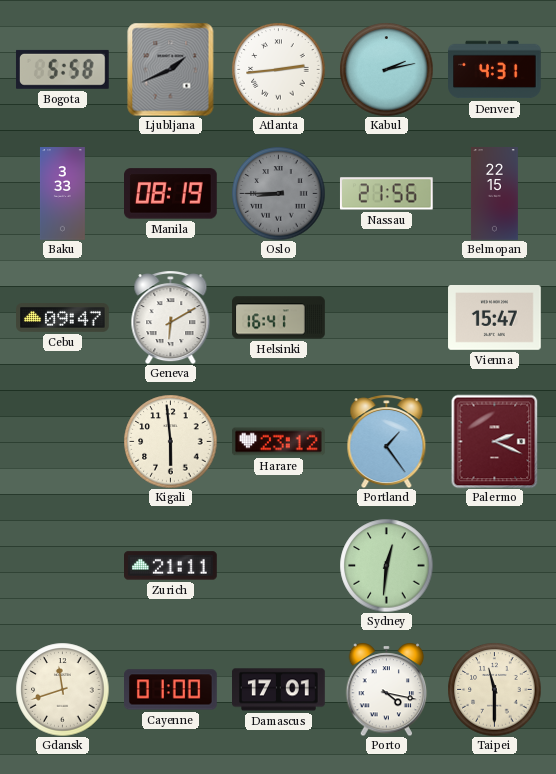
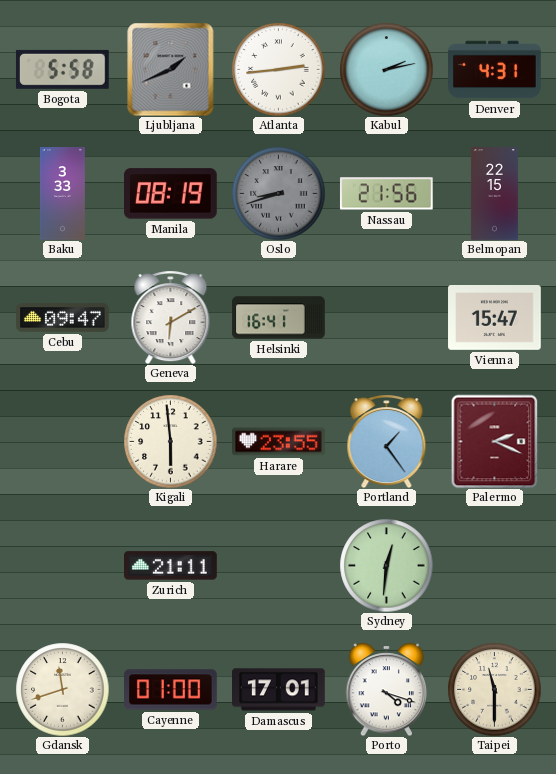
Oslo: 8:45 -> 8:42
Harare: 23:12 -> 23:55
Porto: 4:17 -> 4:18
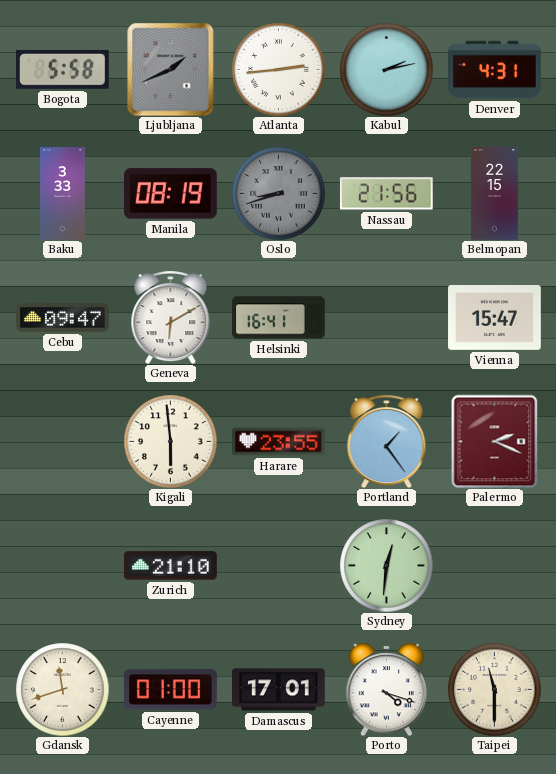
Zurich: 21:11 -> 21:10
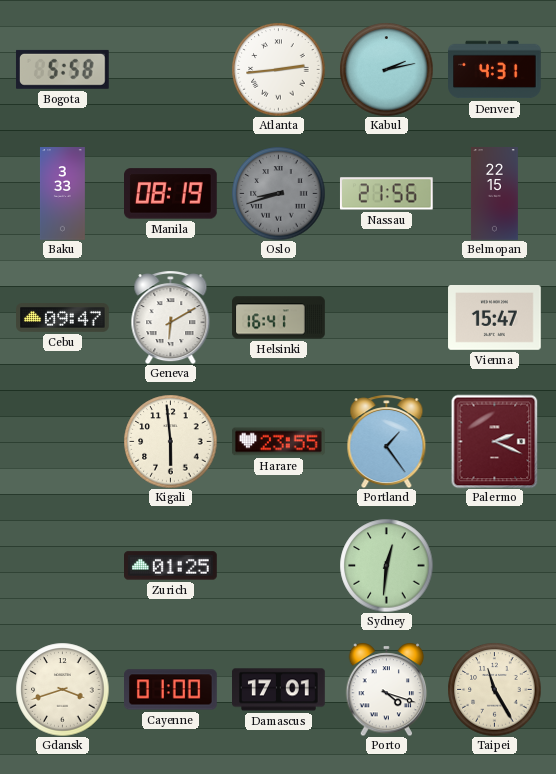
Ljubljana: 1:41 -> none
Zurich: 21:10 -> 01:25
Gdansk: 11:42 -> 3:42
Taipei: 11:30 -> 11:25
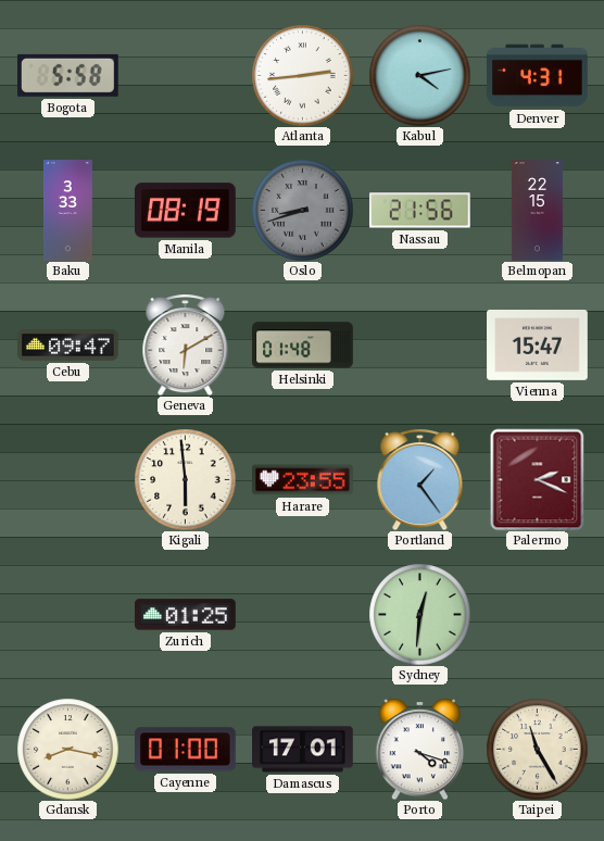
Kabul: 2:13 -> 4:13
Helsinki: 16:41 -> 01:48
Gdansk: 3:42 -> 8:17
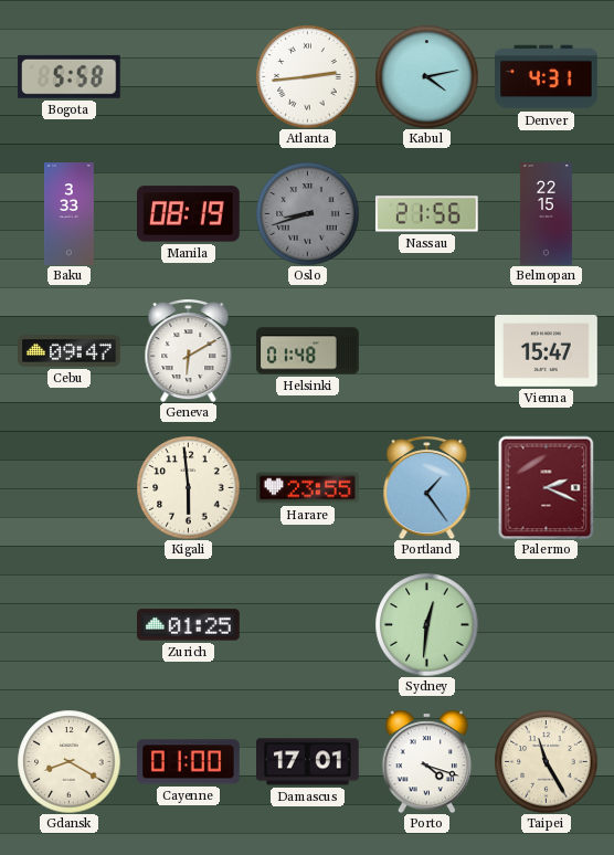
Gdansk: 8:17 -> 8:20
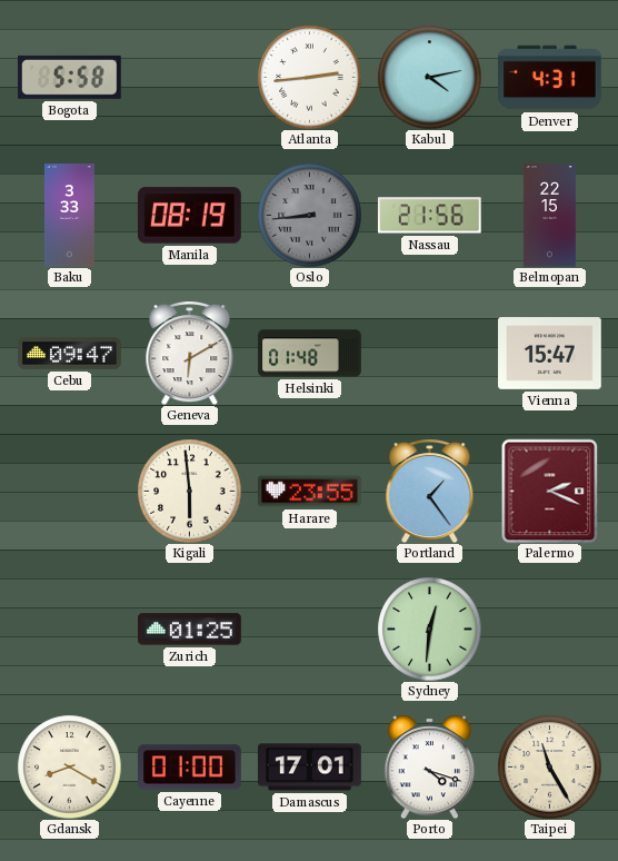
Oslo: 8:42 -> 8:44
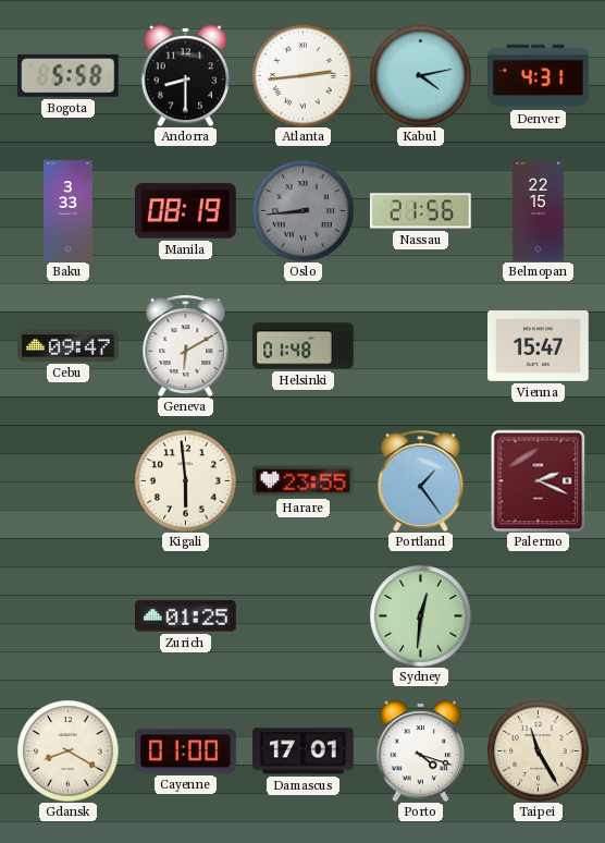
Andorra: none -> 8:30
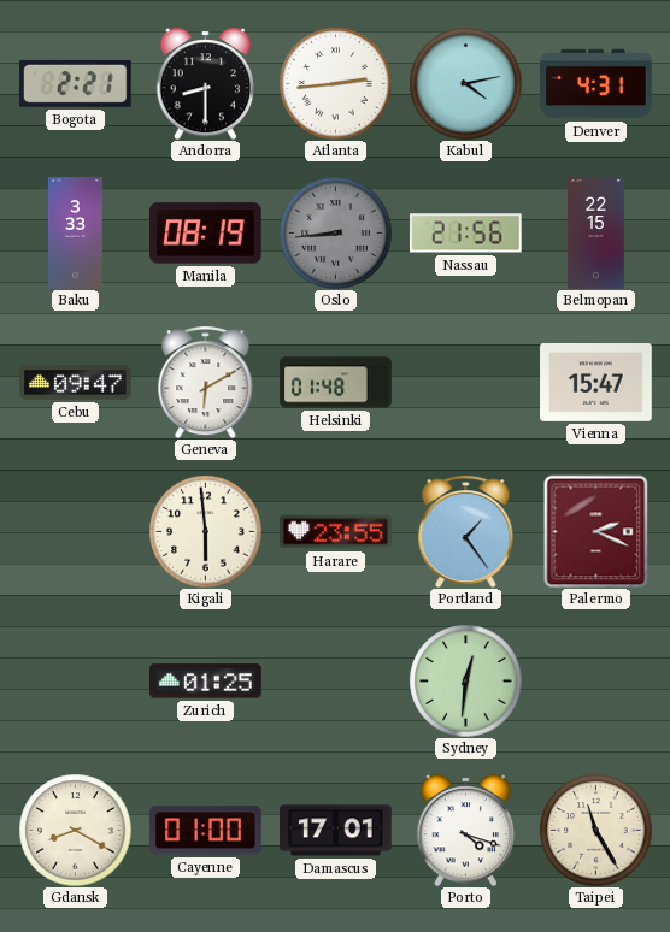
Bogota: 5:58 -> 2:21
